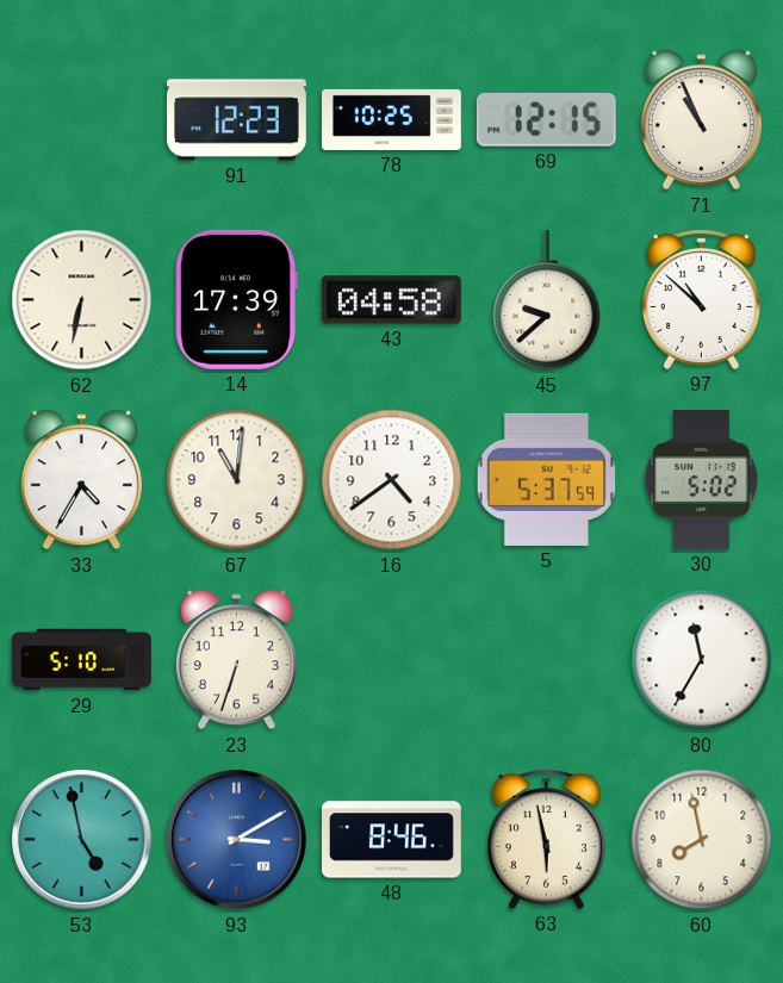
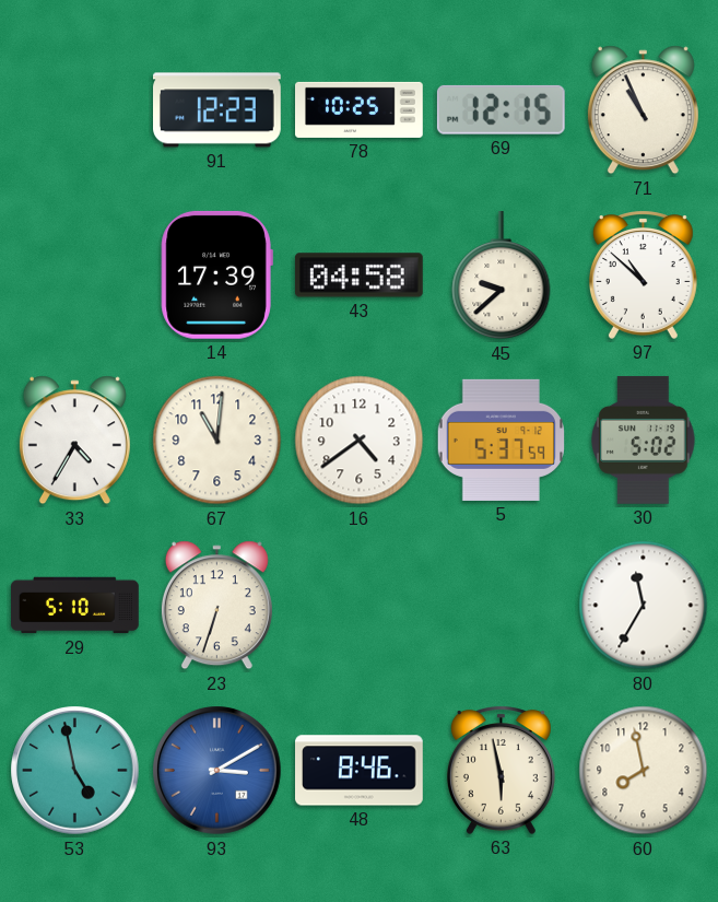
62: 6:32 -> none
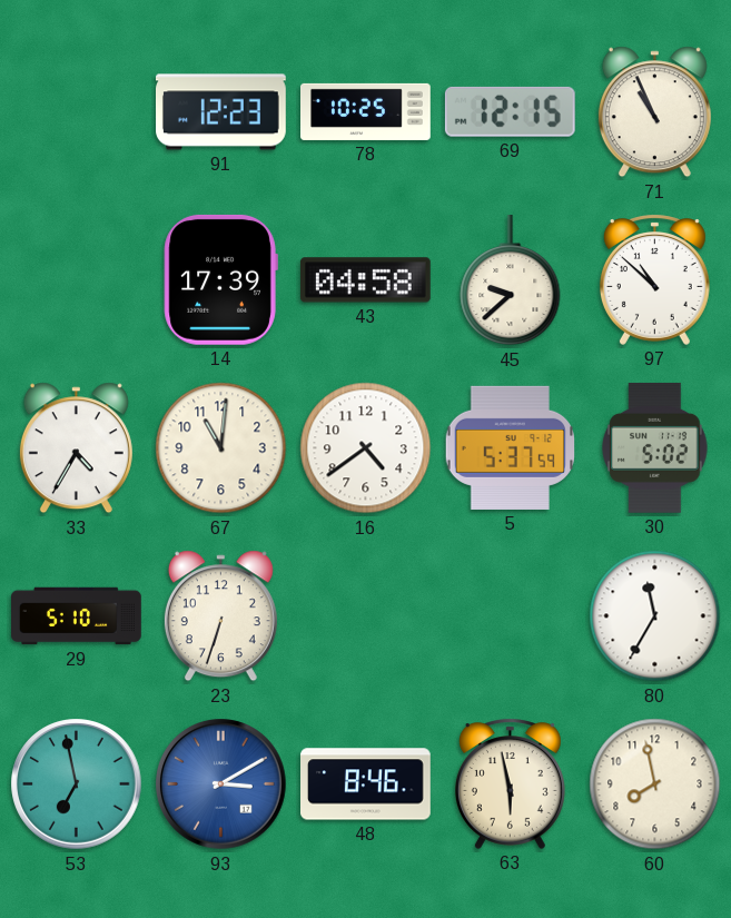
53: 4:58 -> 6:58
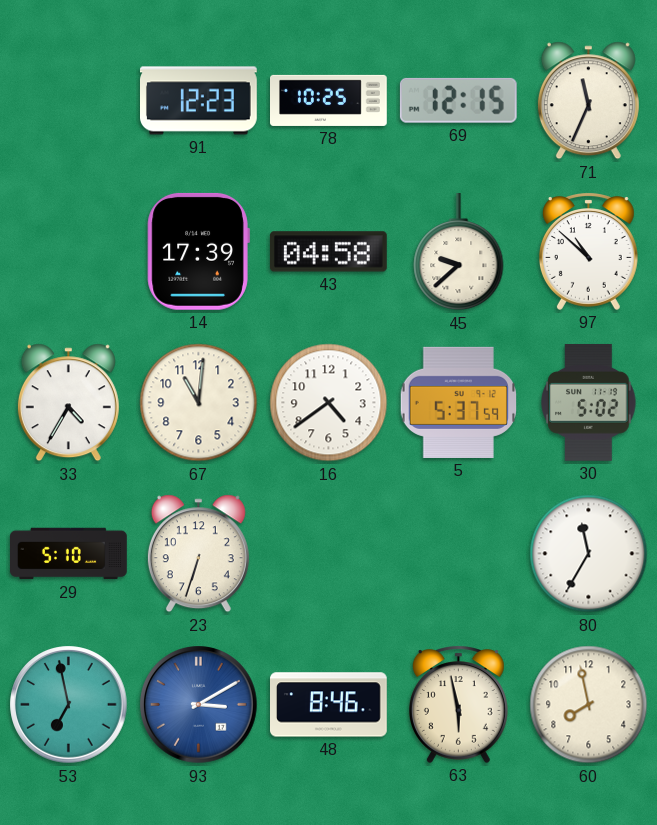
71: 10:56 -> 11:34
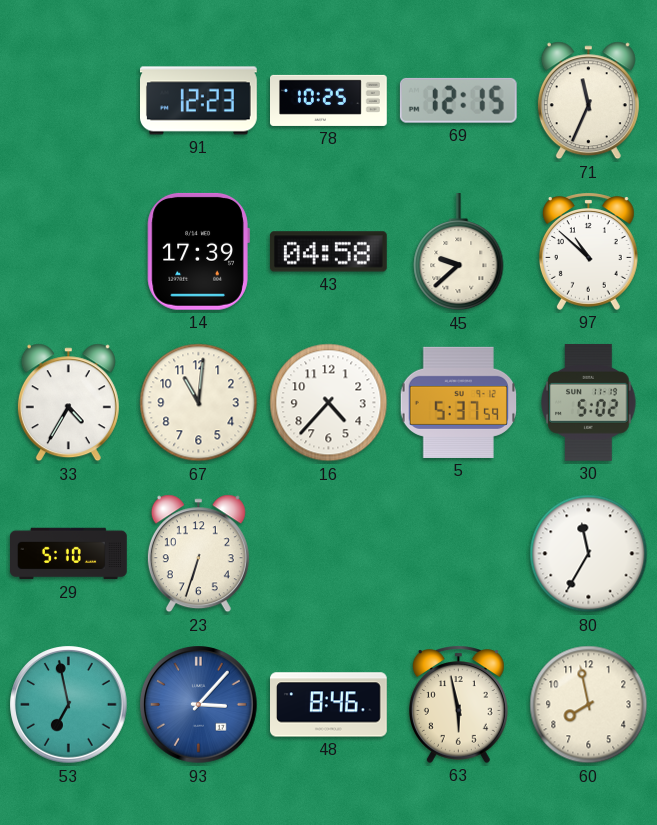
16: 4:39 -> 4:37
93: 3:10 -> 3:07
